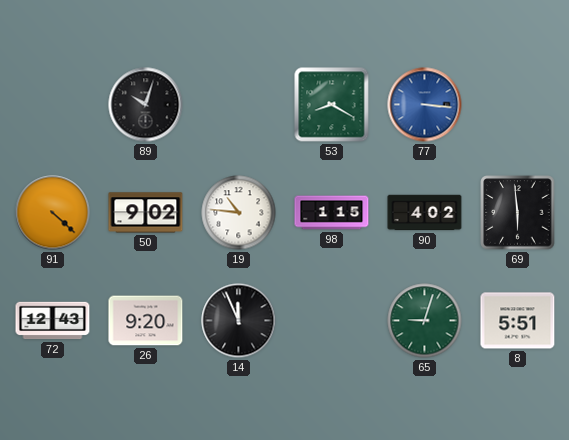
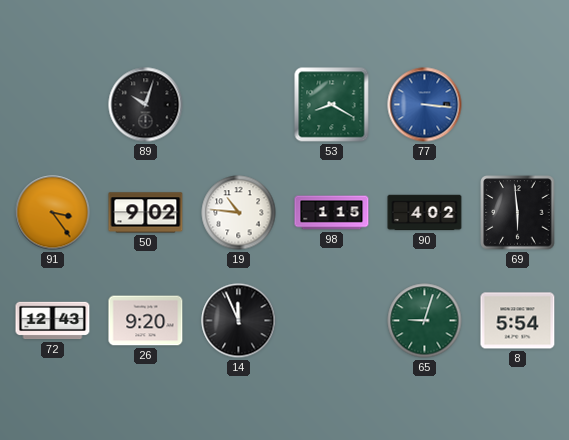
91: 4:22 -> 3:24
8: 5:51 -> 5:54
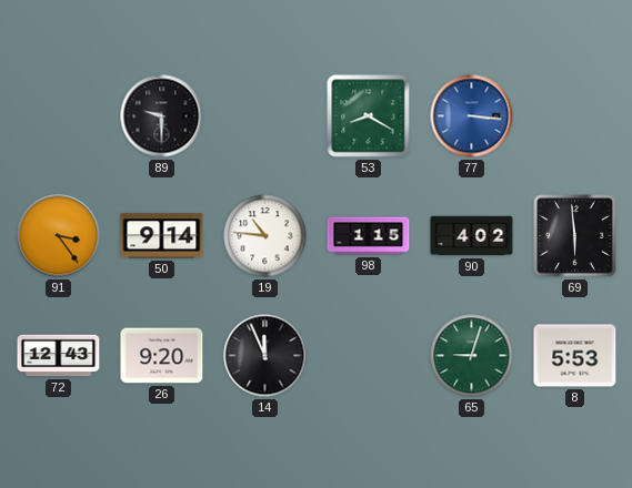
89: 10:03 -> 9:30
50: 9:02 -> 9:14
8: 5:54 -> 5:53
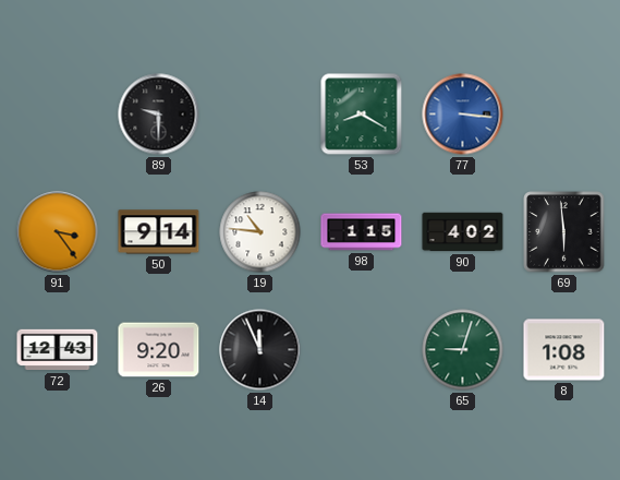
8: 5:53 -> 1:08
